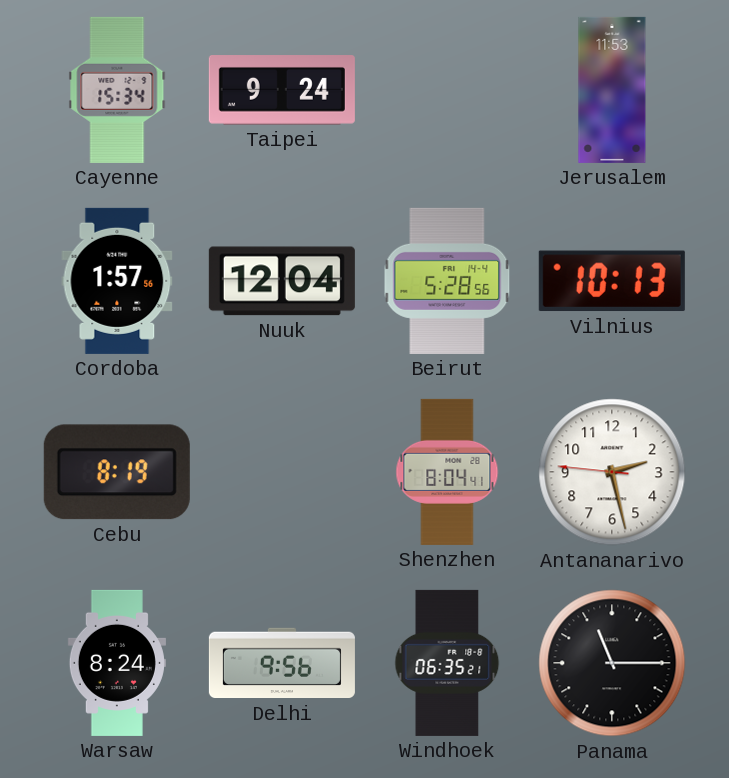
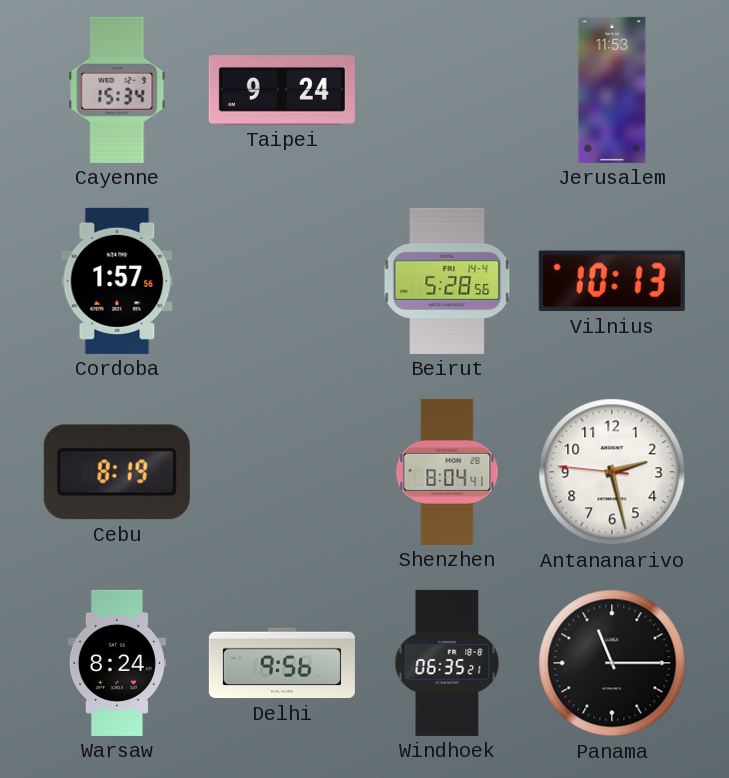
Nuuk: 12:04 -> none
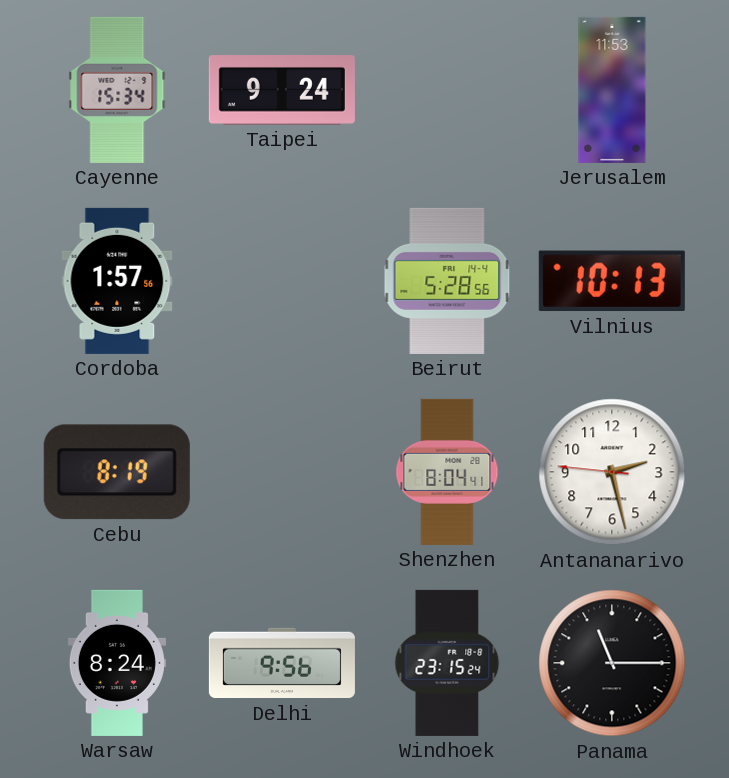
Windhoek: 06:35 -> 23:15
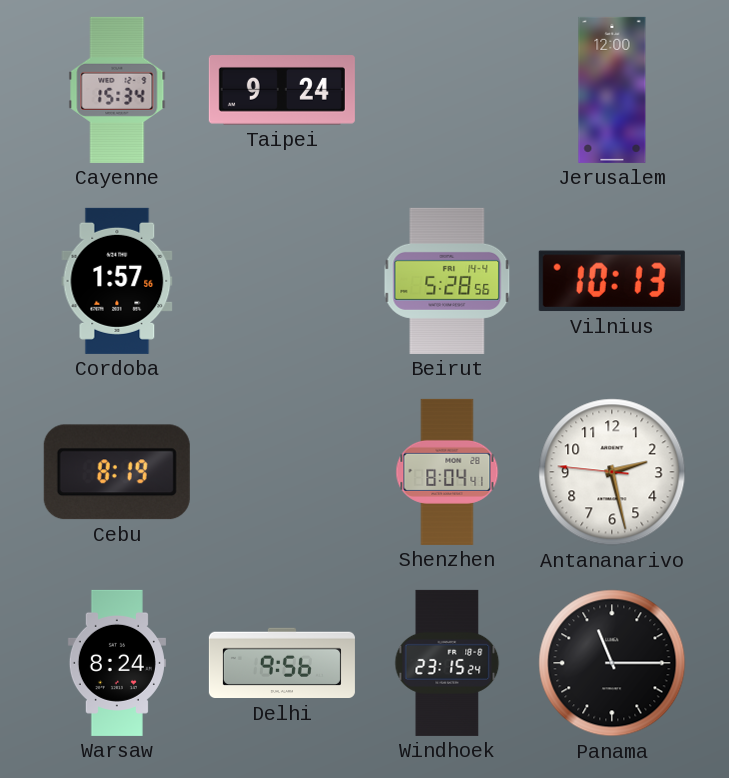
Jerusalem: 11:53 -> 12:00
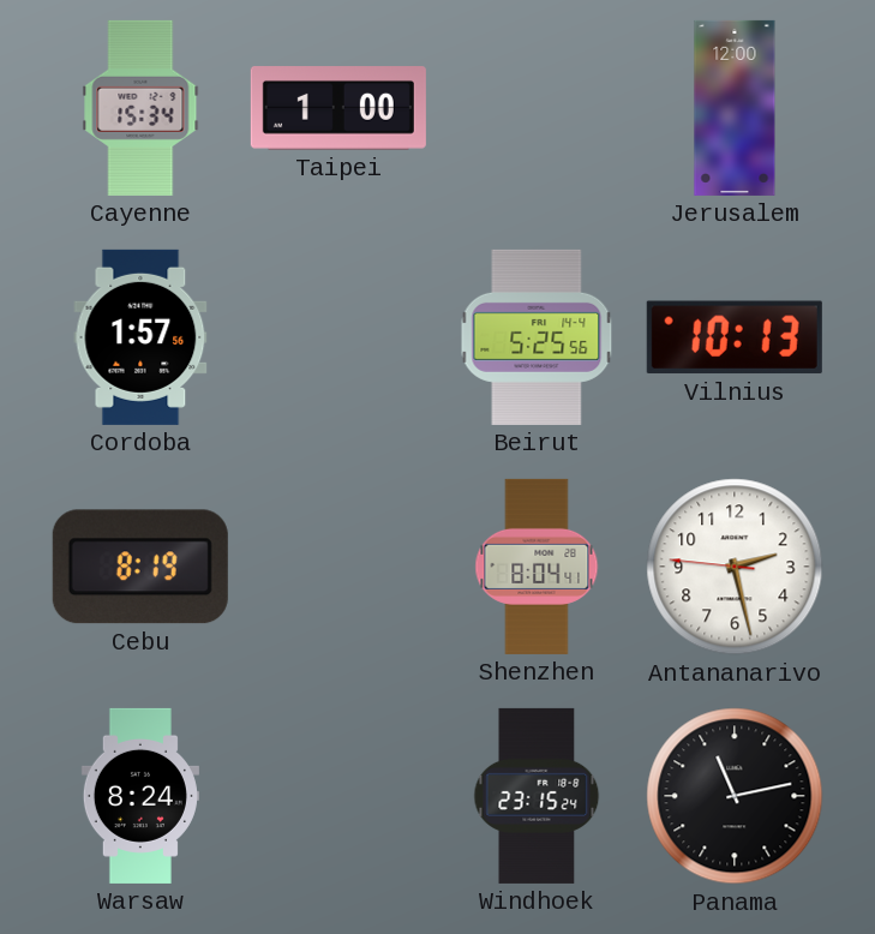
Taipei: 9:24 -> 1:00
Beirut: 5:28 -> 5:25
Delhi: 9:56 -> none
Panama: 11:15 -> 11:13
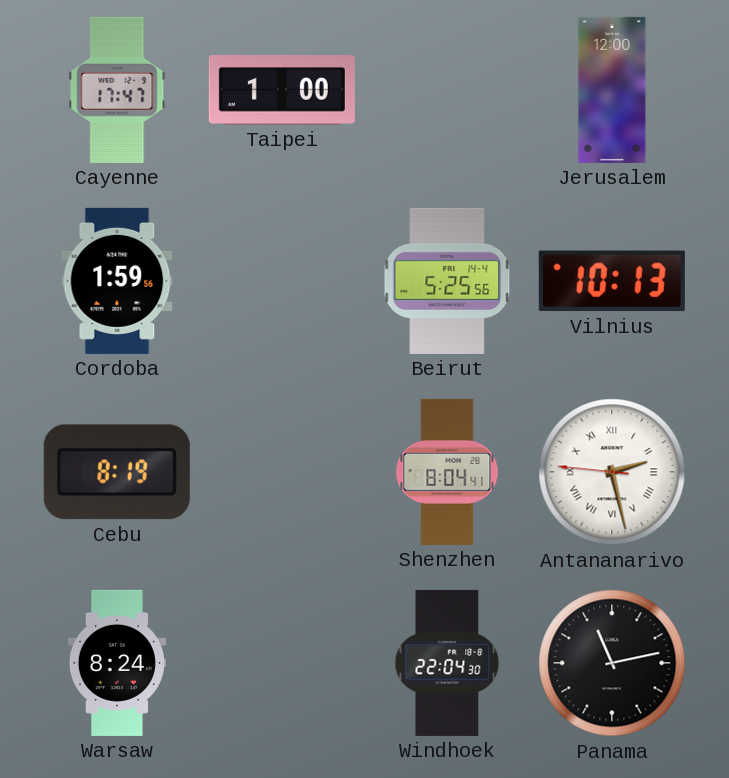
Cayenne: 15:34 -> 17:47
Cordoba: 1:57 -> 1:59
Antananarivo numerals: Arabic -> Roman
Windhoek: 23:15 -> 22:04
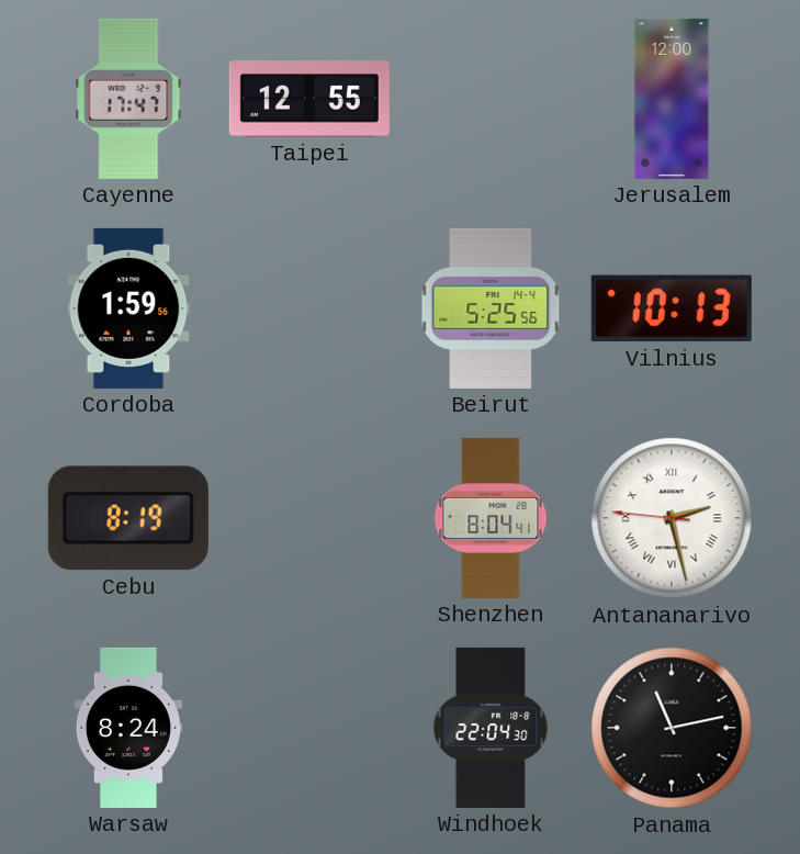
Taipei: 1:00 -> 12:55
